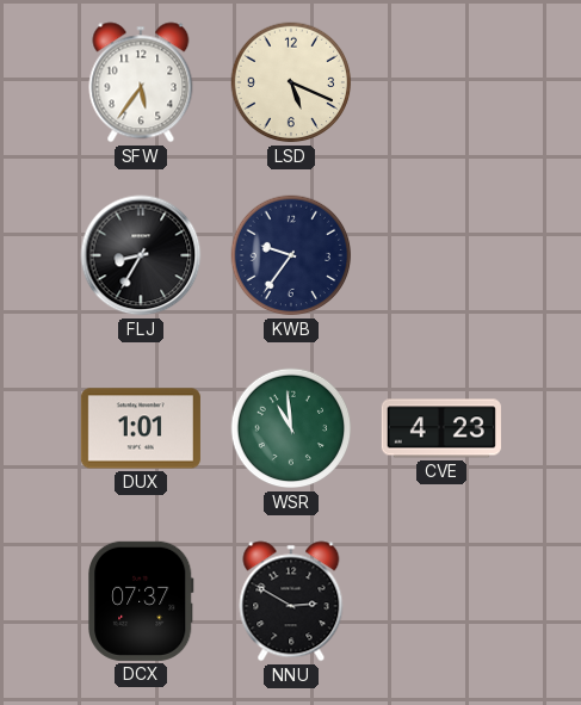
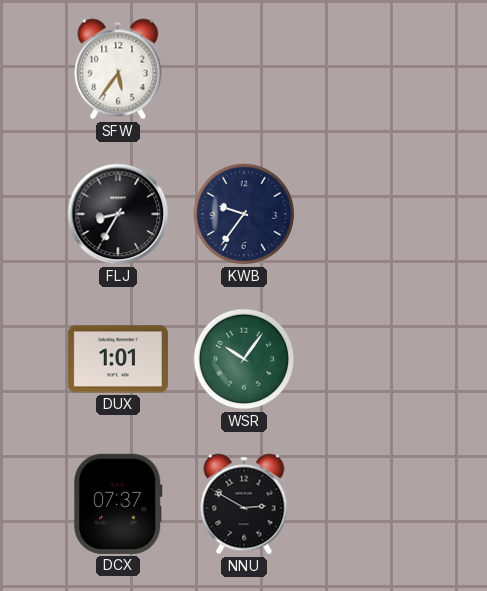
LSD: 5:19 -> none
WSR: 10:59 -> 10:06
CVE: 4:23 -> none
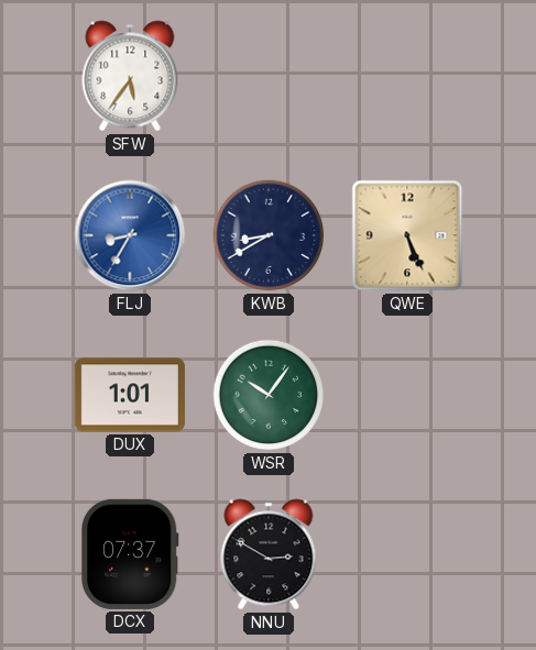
FLJ dial: black -> blue
KWB: 9:36 -> 8:40
QWE: none -> 5:26
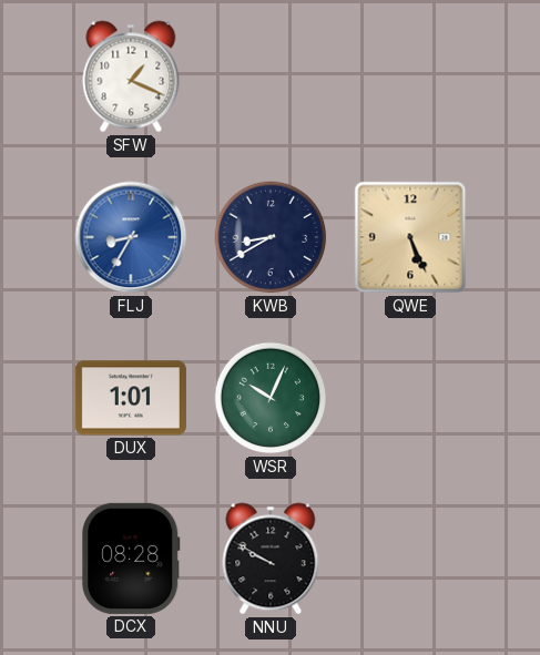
SFW: 5:36 -> 1:19
WSR: 10:06 -> 10:04
DCX: 07:37 -> 08:28
NNU: 2:50 -> 9:50
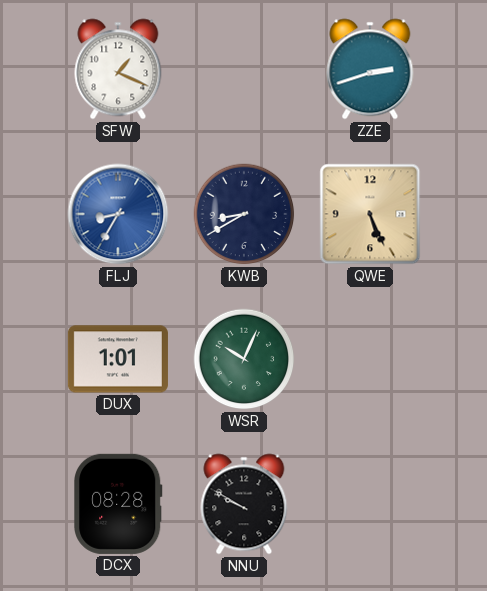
ZZE: none -> 2:42
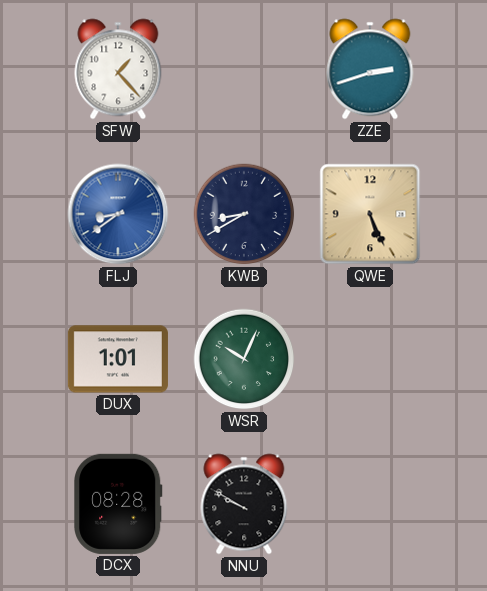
SFW: 1:19 -> 1:23
FLJ: 8:35 -> 8:39
